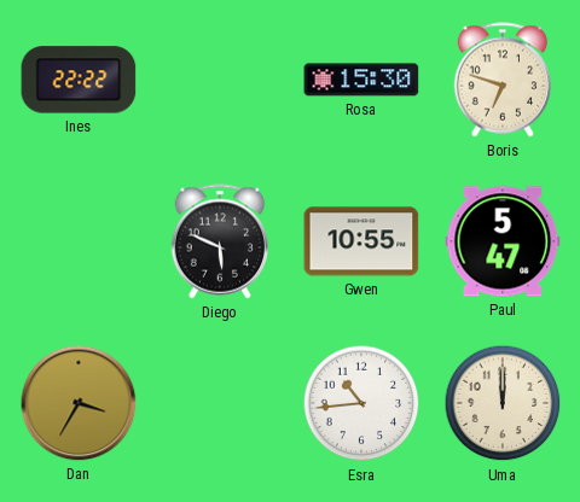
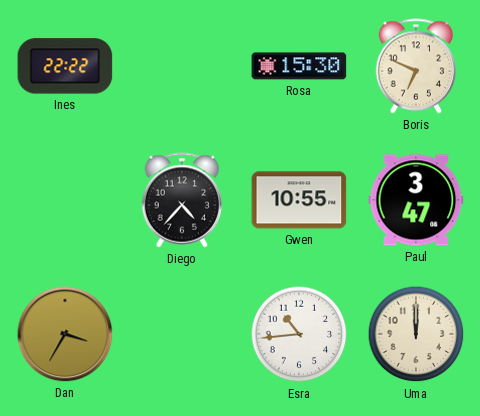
Boris: 6:48 -> 6:49
Diego: 5:49 -> 4:37
Paul: 5:47 -> 3:47
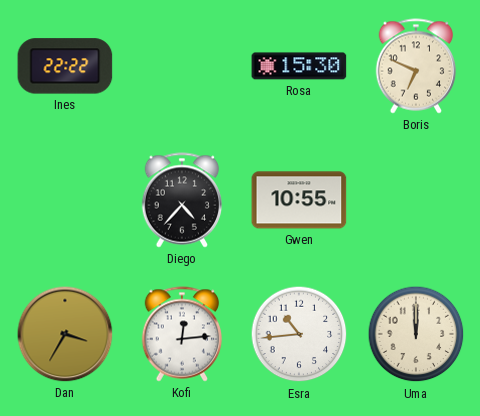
Paul: 3:47 -> none
Kofi: none -> 12:14
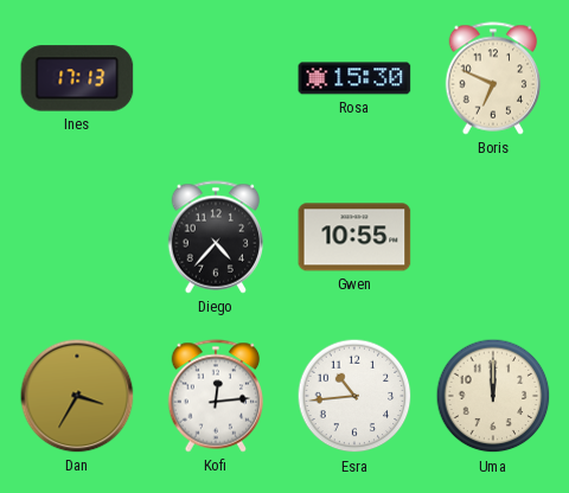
Ines: 22:22 -> 17:13
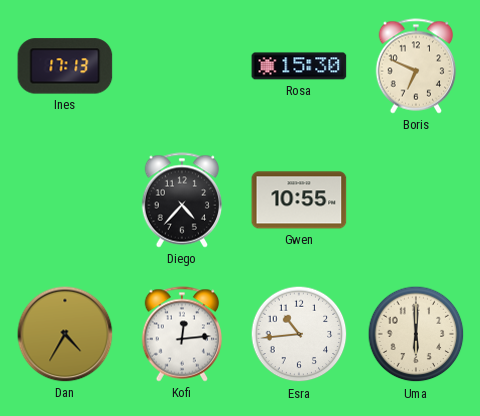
Dan: 3:35 -> 4:35
Uma: 12:00 -> 6:00
